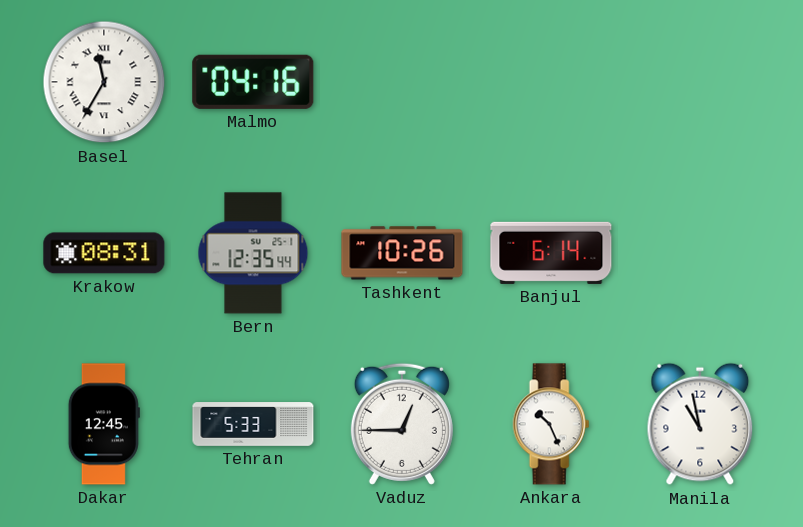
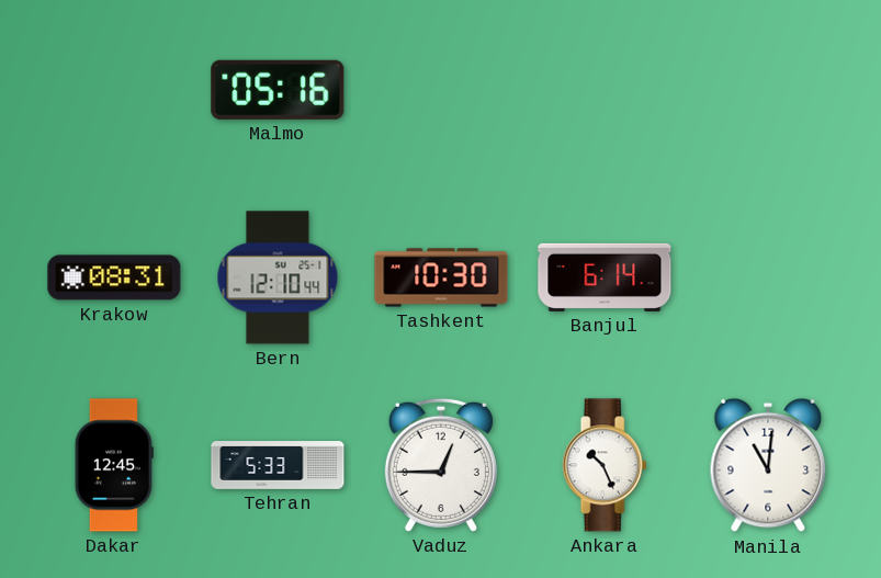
Basel: 11:35 -> none
Malmo: 04:16 -> 05:16
Bern: 12:35 -> 12:10
Tashkent: 10:26 -> 10:30
Manila: 10:58 -> 11:01
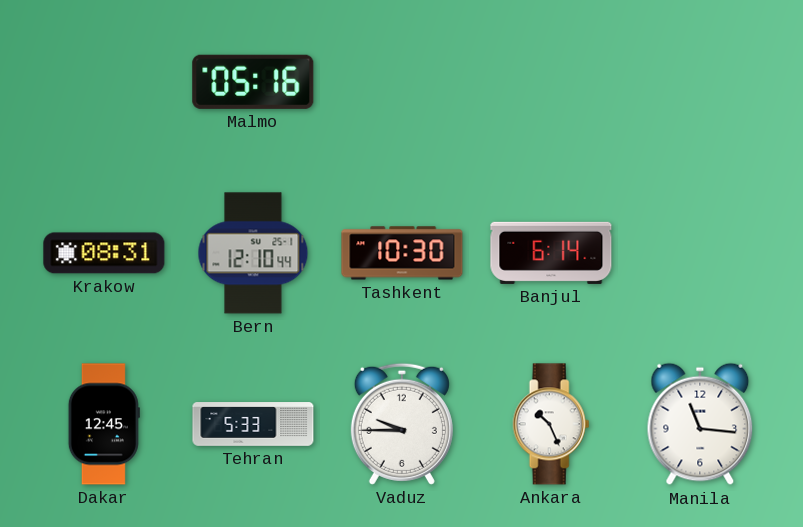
Vaduz: 12:45 -> 9:45
Manila: 11:01 -> 11:16
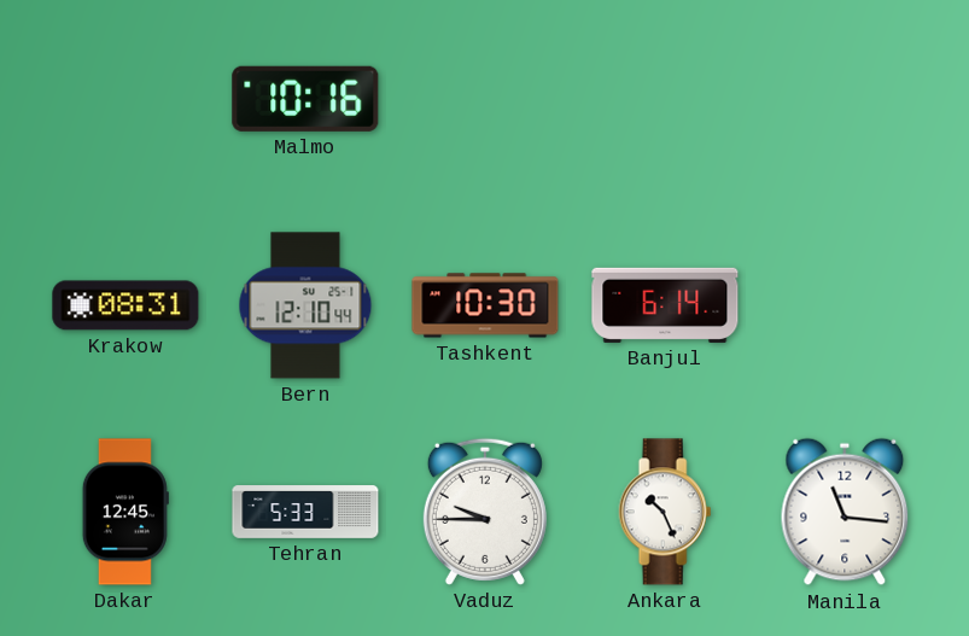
Malmo: 05:16 -> 10:16
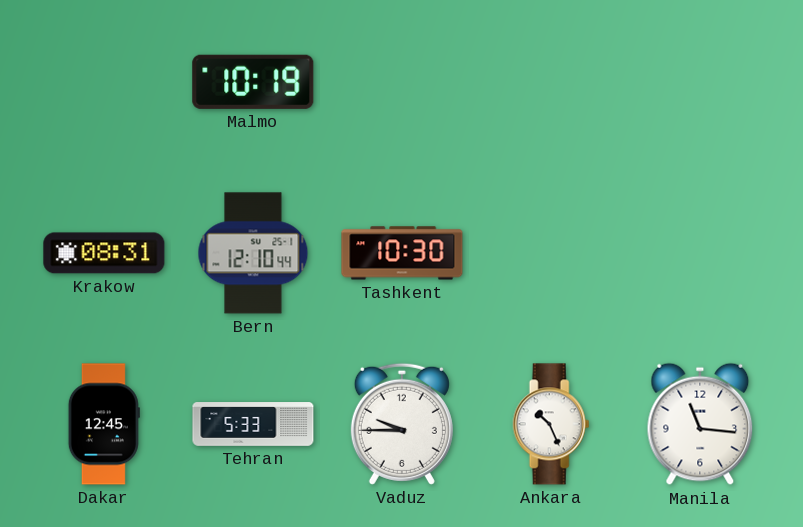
Malmo: 10:16 -> 10:19
Banjul: 6:14 -> none
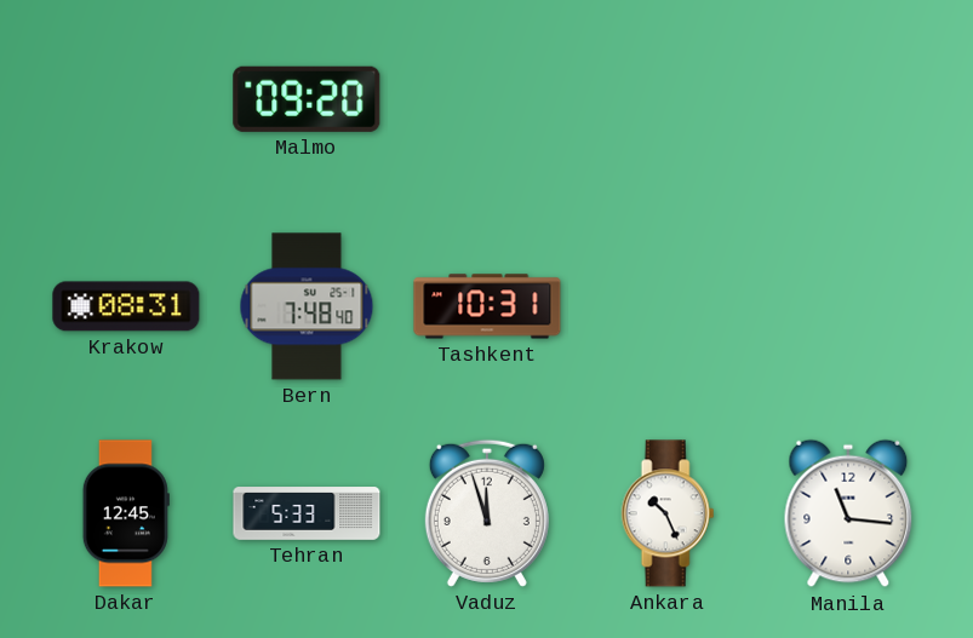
Malmo: 10:19 -> 09:20
Bern: 12:10 -> 7:48
Tashkent: 10:30 -> 10:31
Vaduz: 9:45 -> 11:57
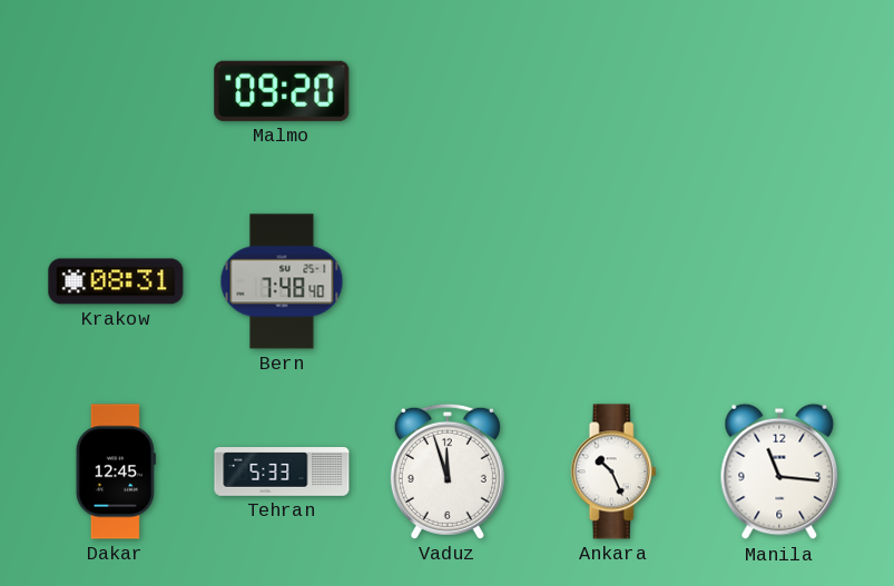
Tashkent: 10:31 -> none
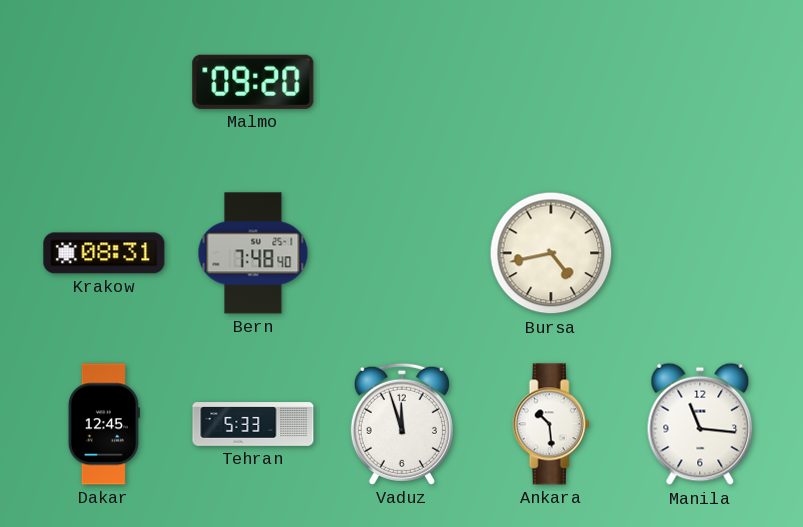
Bursa: none -> 4:43
Ankara: 10:26 -> 10:29
